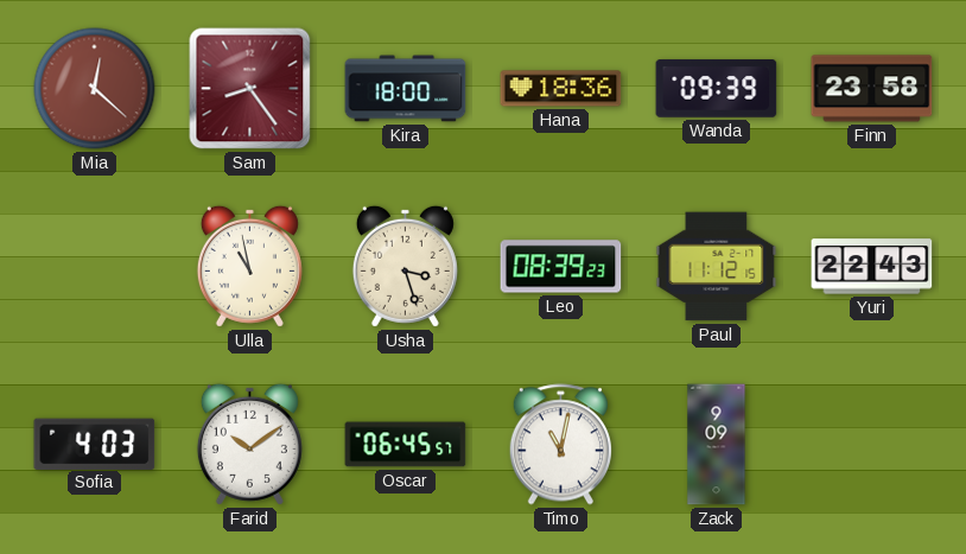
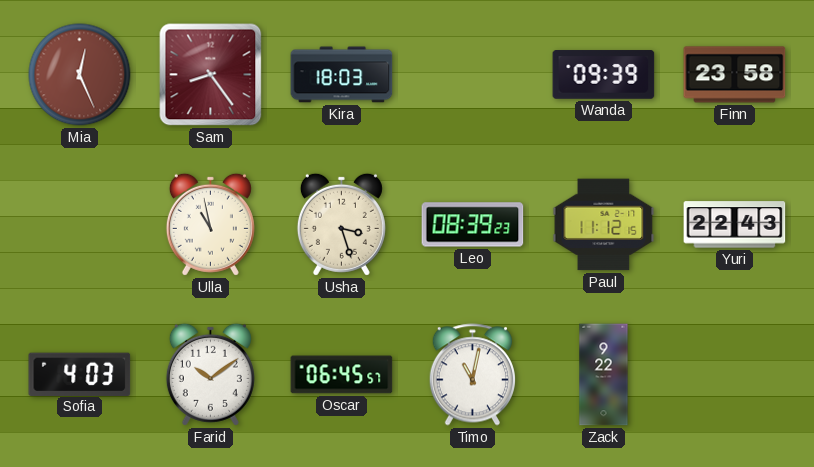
Mia: 12:22 -> 12:26
Kira: 18:00 -> 18:03
Hana: 18:36 -> none
Zack: 9:09 -> 9:22
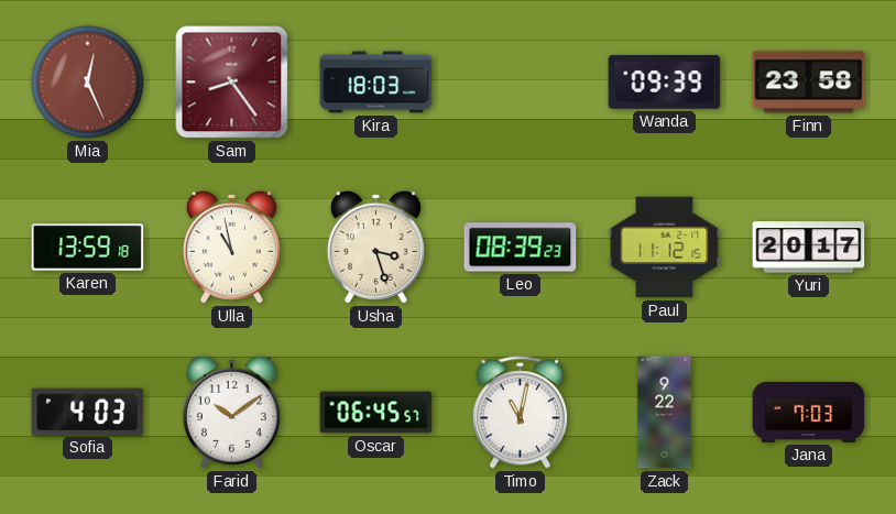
Karen: none -> 13:59
Yuri: 22:43 -> 20:17
Jana: none -> 7:03
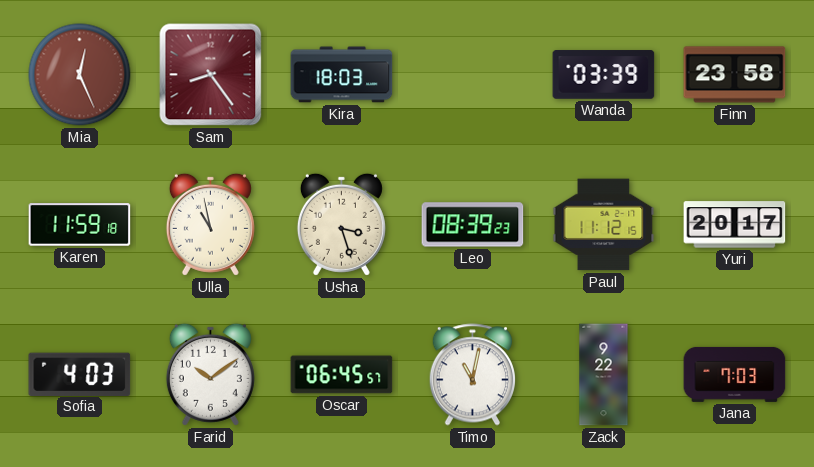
Wanda: 09:39 -> 03:39
Karen: 13:59 -> 11:59
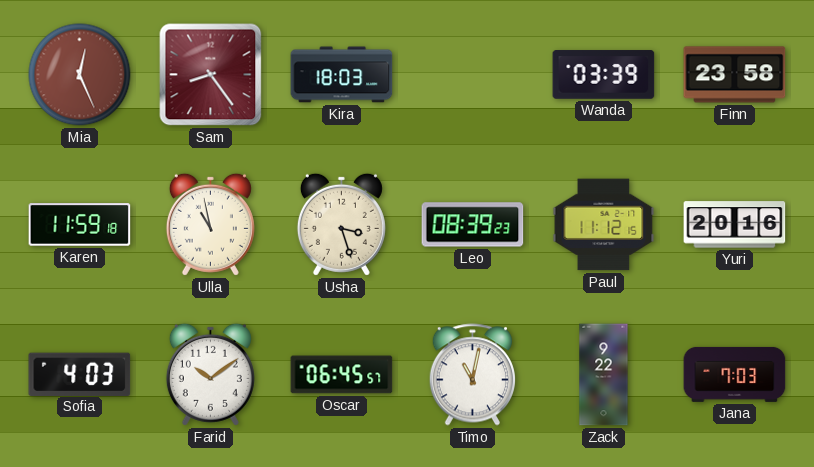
Yuri: 20:17 -> 20:16
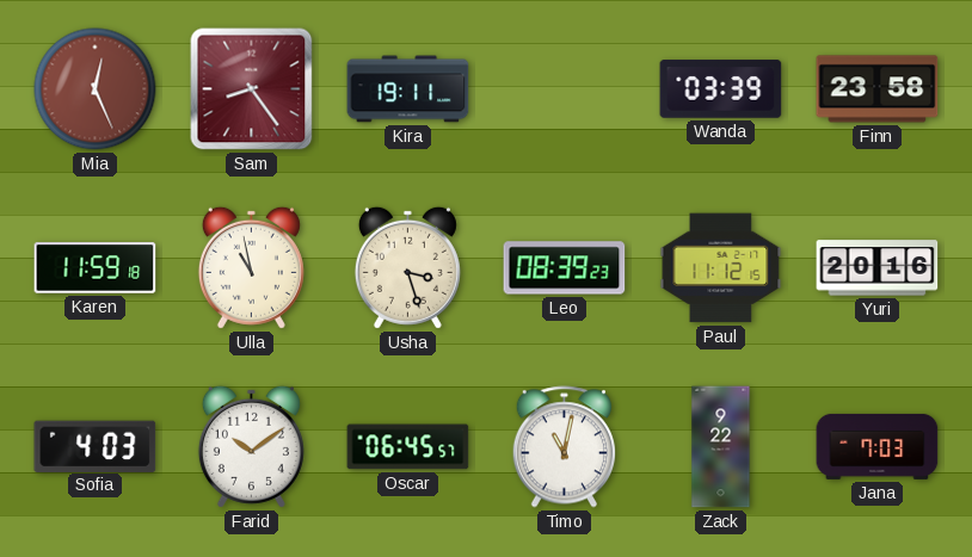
Kira: 18:03 -> 19:11
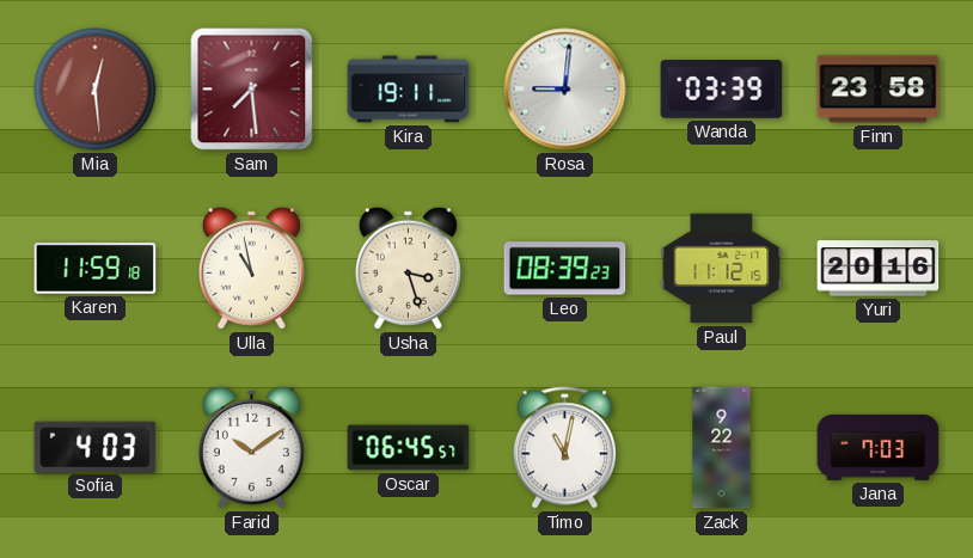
Mia: 12:26 -> 12:29
Sam: 8:24 -> 7:29
Rosa: none -> 9:01
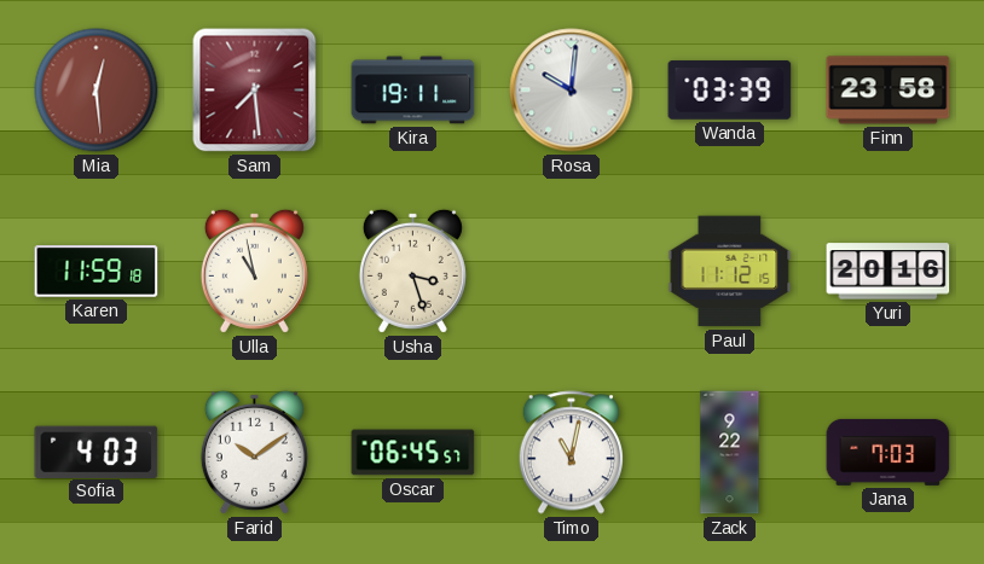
Rosa: 9:01 -> 10:01
Leo: 08:39 -> none
